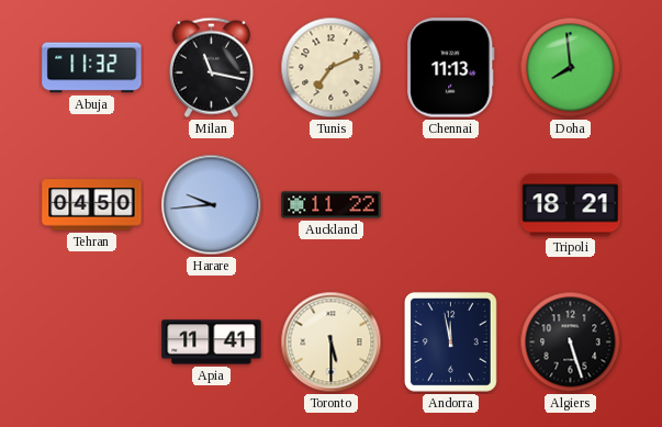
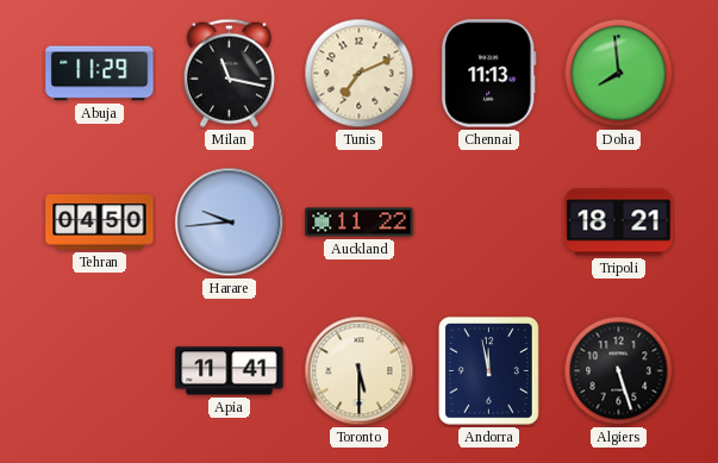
Abuja: 11:32 -> 11:29
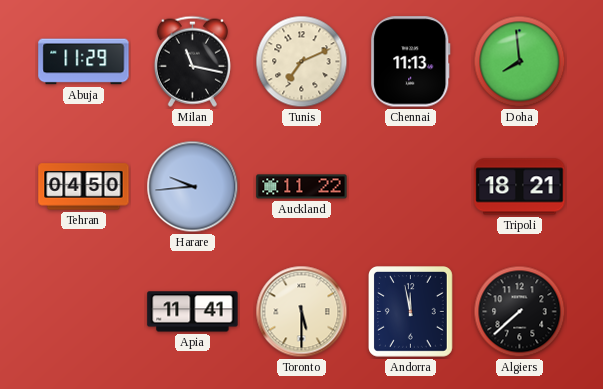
Algiers: 5:27 -> 7:38
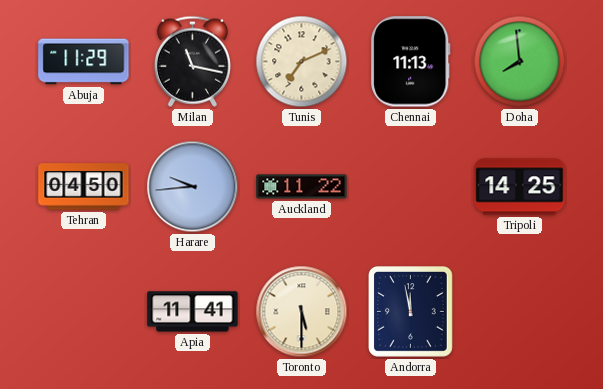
Tripoli: 18:21 -> 14:25
Algiers: 7:38 -> none
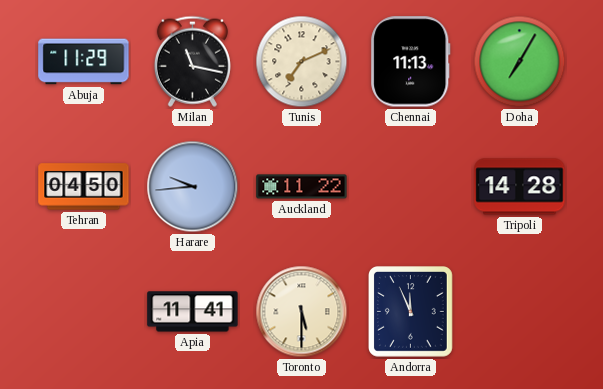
Doha: 7:59 -> 7:05
Tripoli: 14:25 -> 14:28
Andorra: 11:58 -> 11:56
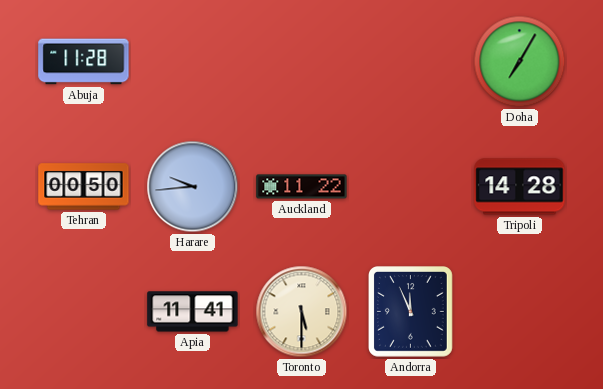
Abuja: 11:29 -> 11:28
Milan: 11:17 -> none
Tunis: 7:11 -> none
Chennai: 11:13 -> none
Tehran: 04:50 -> 00:50
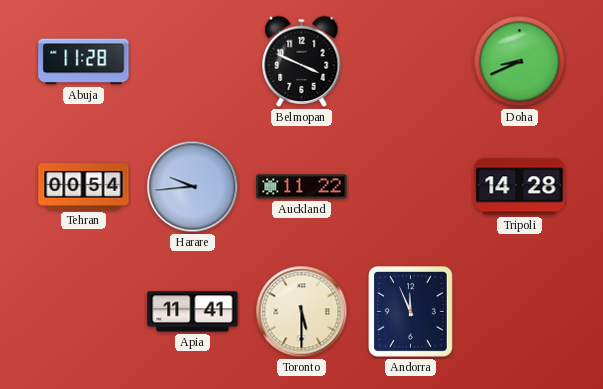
Belmopan: none -> 3:49
Doha: 7:05 -> 8:41
Tehran: 00:50 -> 00:54
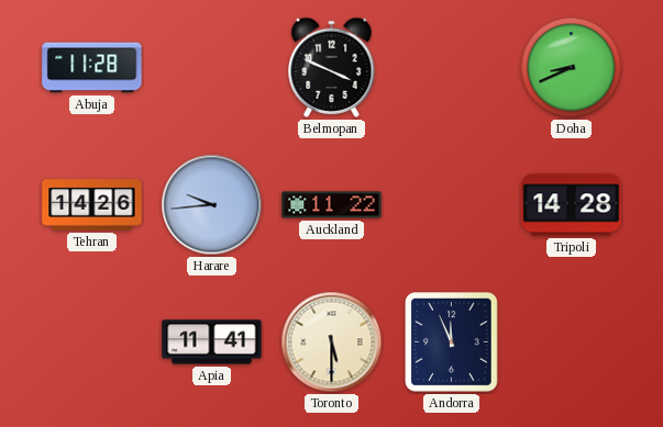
Tehran: 00:54 -> 14:26
